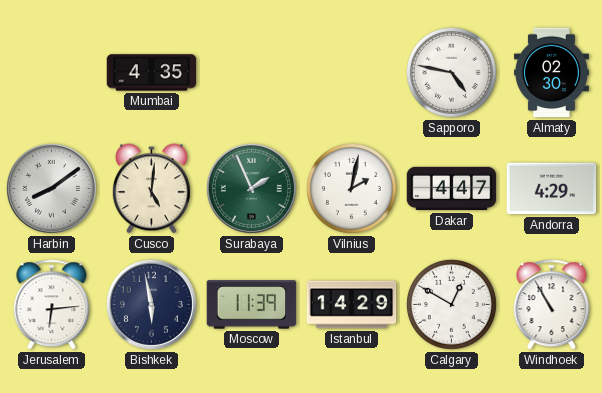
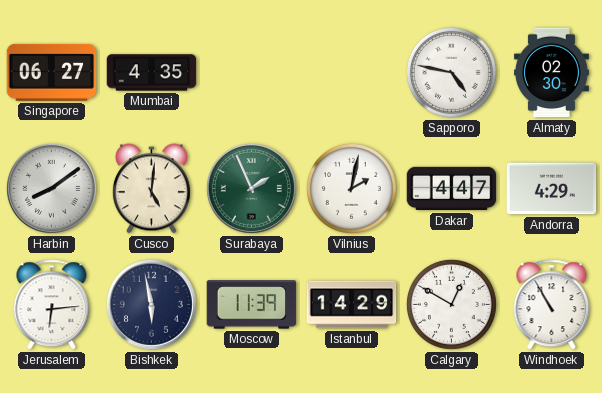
Singapore: none -> 06:27
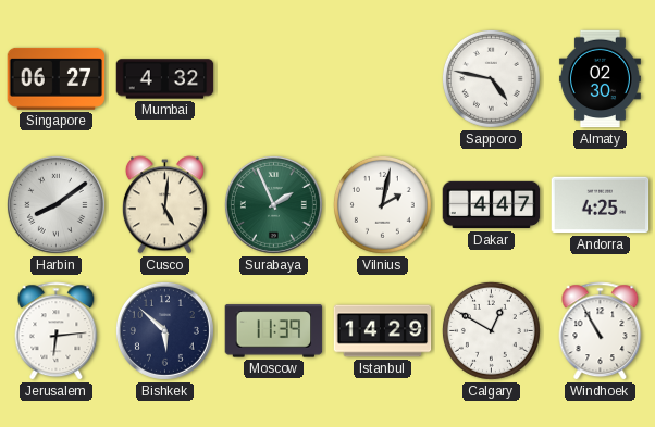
Mumbai: 4:35 -> 4:32
Andorra: 4:29 -> 4:25
Bishkek: 5:58 -> 5:52
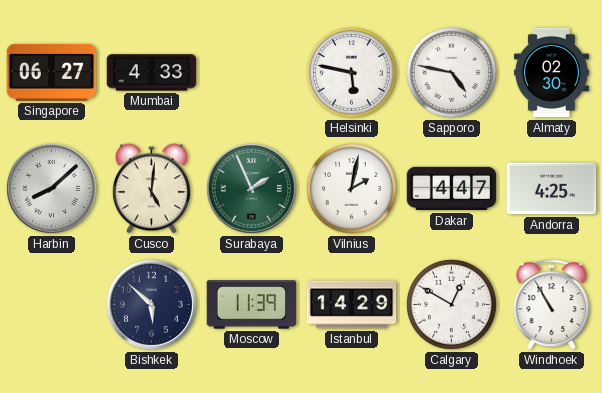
Mumbai: 4:32 -> 4:33
Helsinki: none -> 5:47
Harbin: 8:09 -> 8:08
Jerusalem: 6:14 -> none
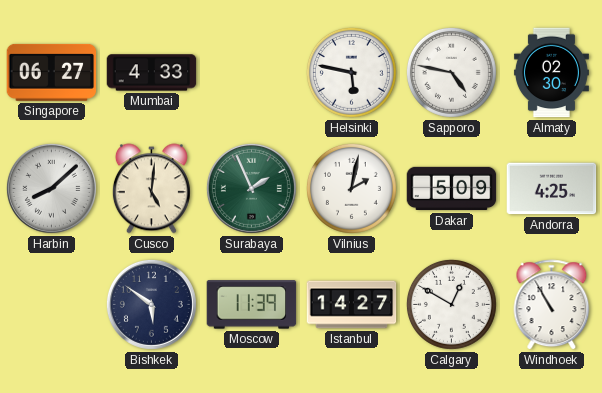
Dakar: 4:47 -> 5:09
Bishkek: 5:52 -> 5:51
Istanbul: 14:29 -> 14:27
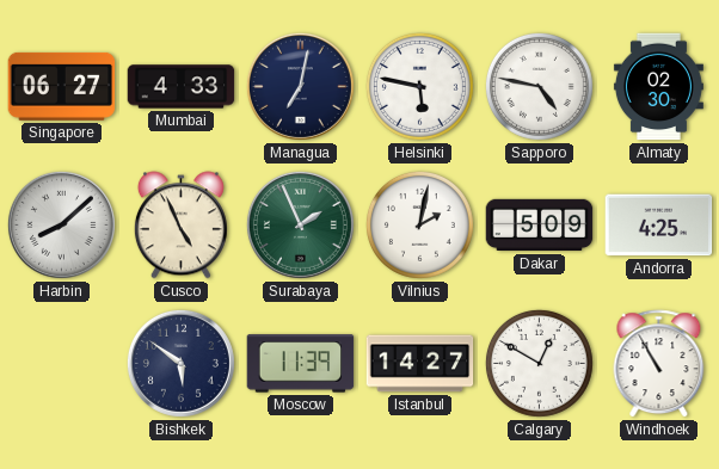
Managua: none -> 7:02
Cusco: 5:01 -> 4:56
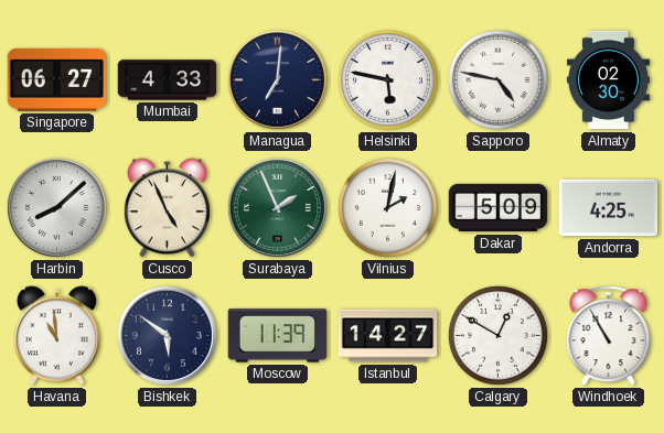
Managua: 7:02 -> 7:01
Havana: none -> 10:59
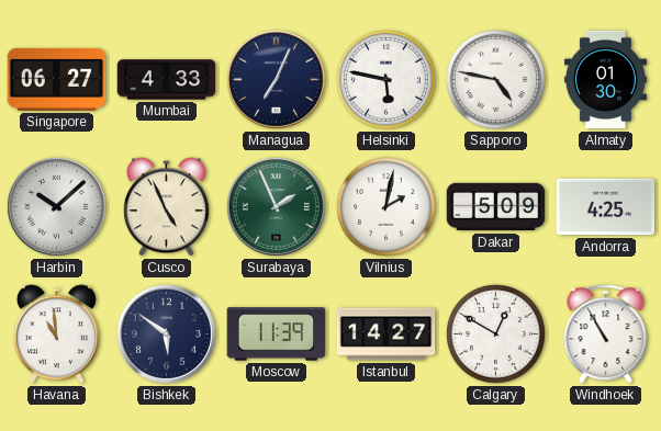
Managua: 7:01 -> 7:04
Almaty: 02:30 -> 01:30
Harbin: 8:08 -> 10:08
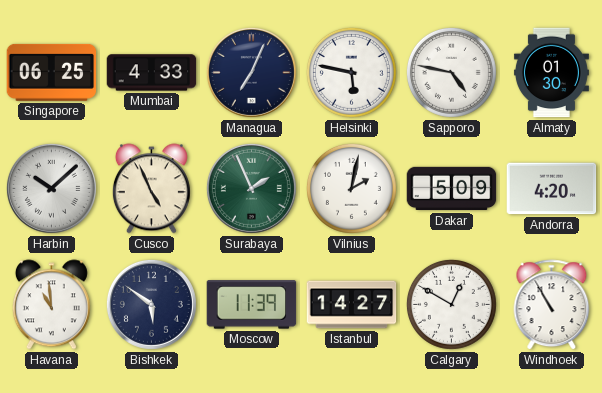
Singapore: 06:27 -> 06:25
Andorra: 4:25 -> 4:20
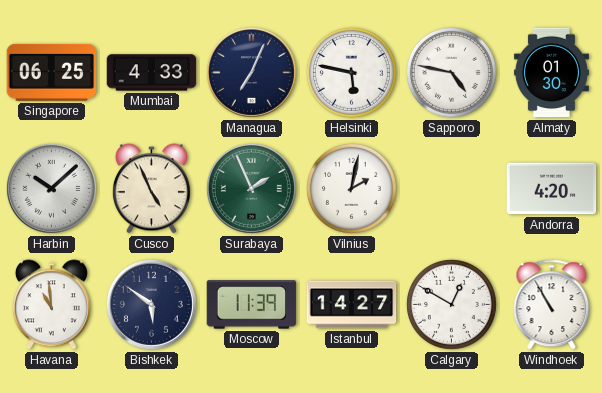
Dakar: 5:09 -> none
